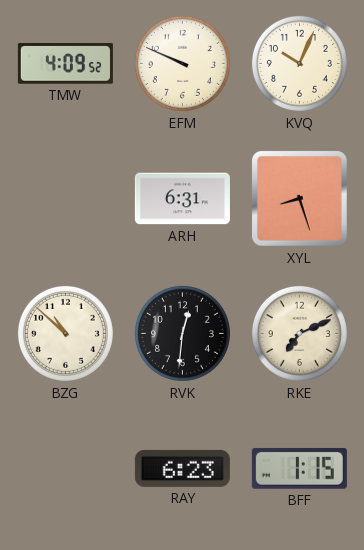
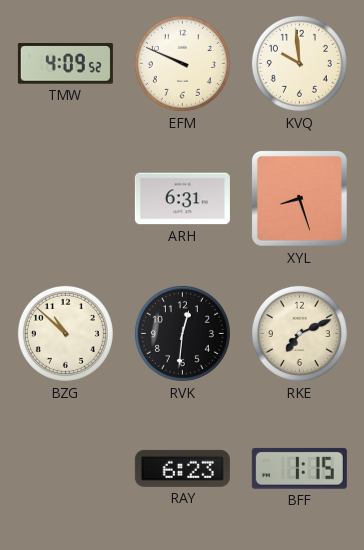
KVQ: 10:04 -> 9:59
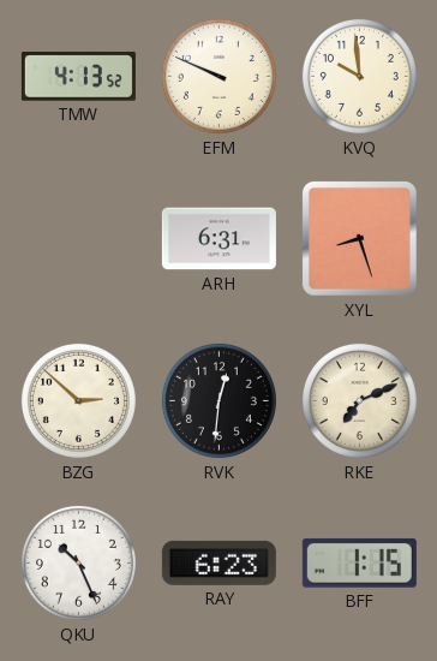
TMW: 4:09 -> 4:13
BZG: 10:52 -> 2:52
QKU: none -> 10:26
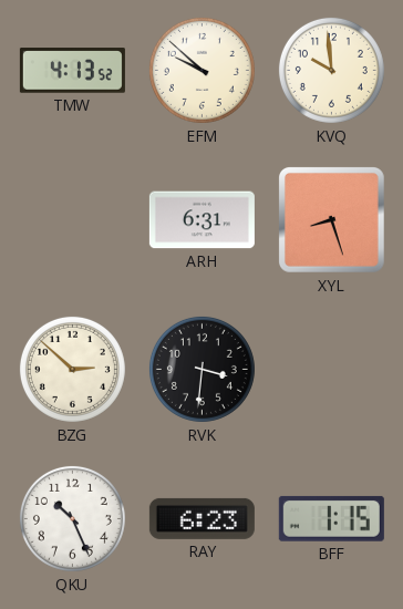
EFM: 9:49 -> 9:52
RVK: 12:31 -> 3:31
RKE: 7:11 -> none
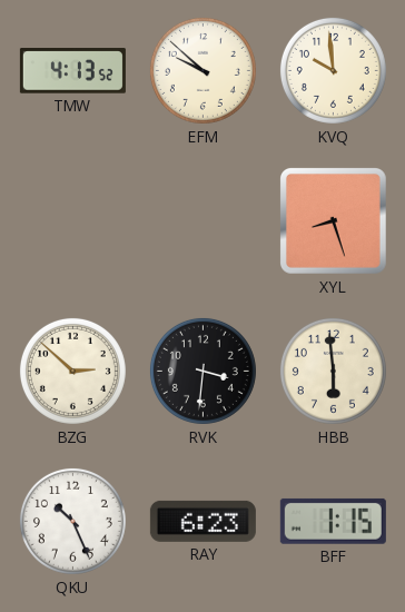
ARH: 6:31 -> none
HBB: none -> 5:59
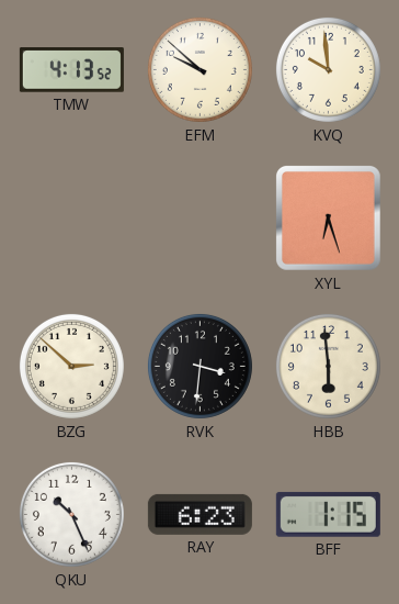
XYL: 8:27 -> 6:27
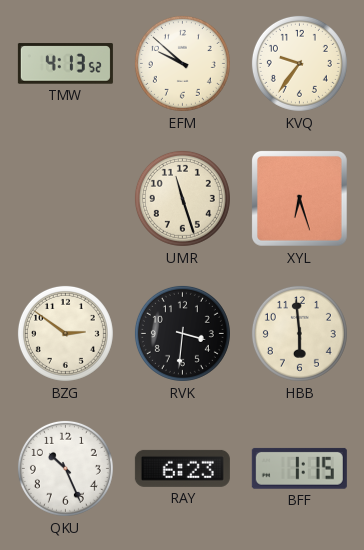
KVQ: 9:59 -> 9:36
UMR: none -> 11:27
BZG: 2:52 -> 2:51
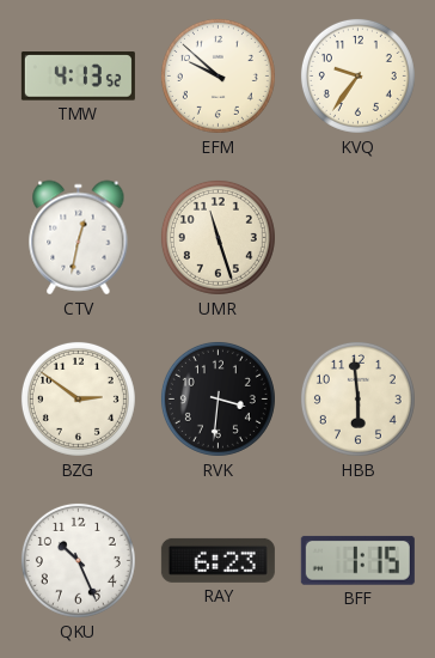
CTV: none -> 12:32
XYL: 6:27 -> none
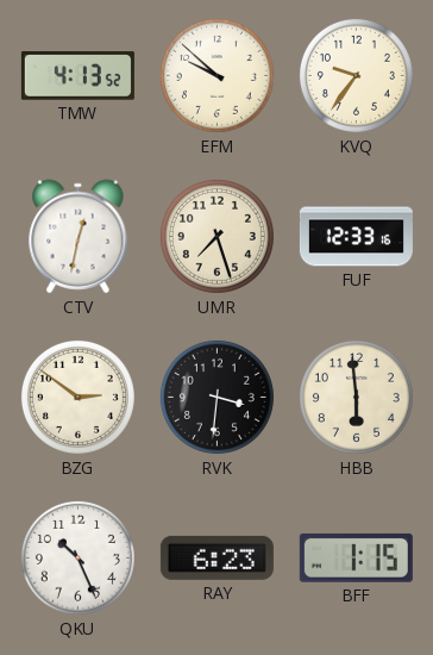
UMR: 11:27 -> 7:27
FUF: none -> 12:33
